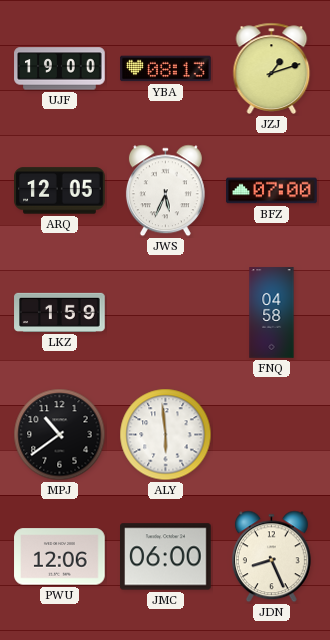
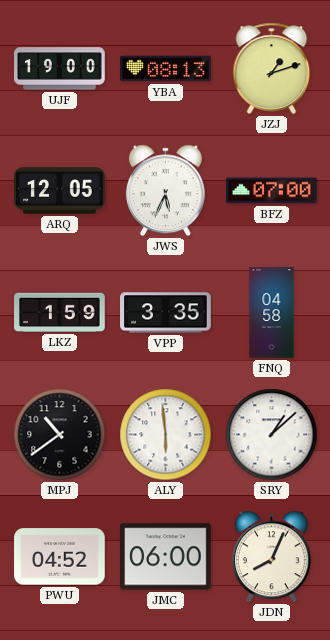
VPP: none -> 3:35
SRY: none -> 1:08
PWU: 12:06 -> 04:52
JDN: 8:26 -> 8:04
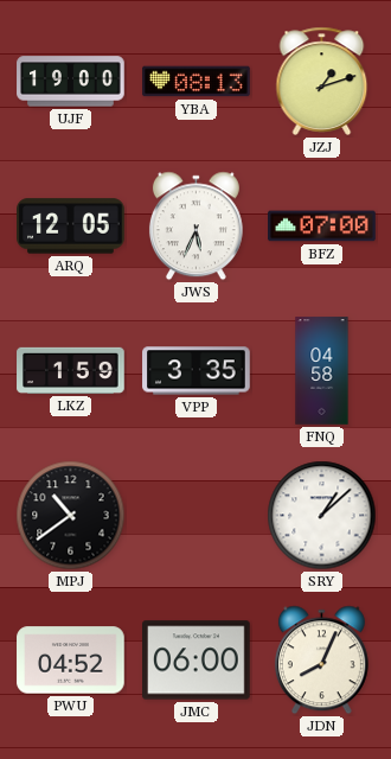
ALY: 5:59 -> none
